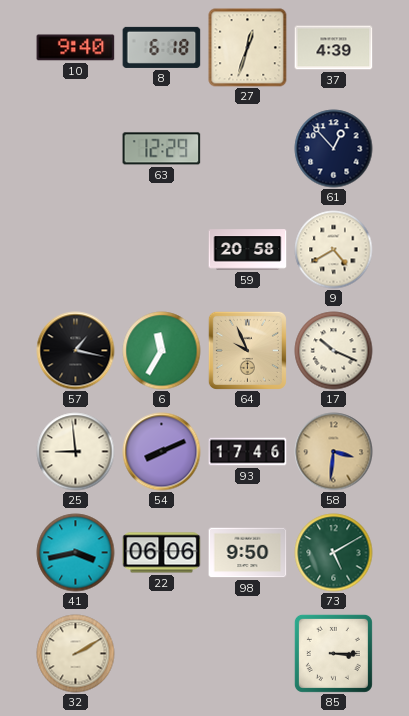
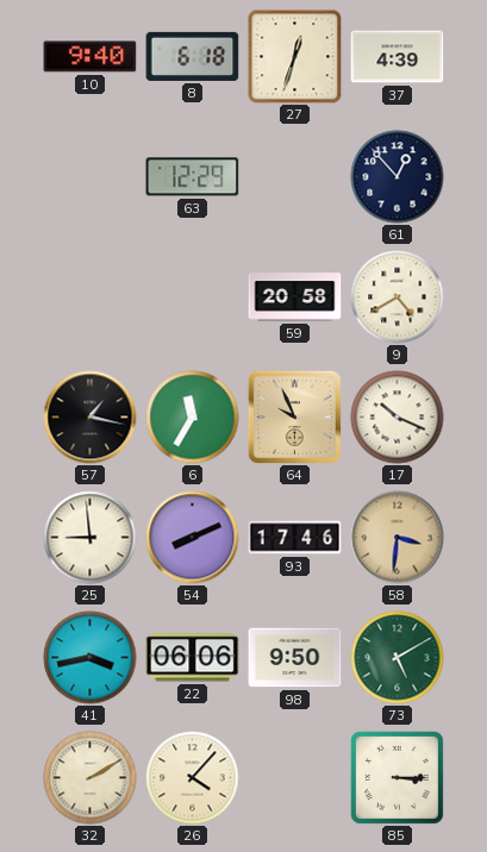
26: none -> 4:07
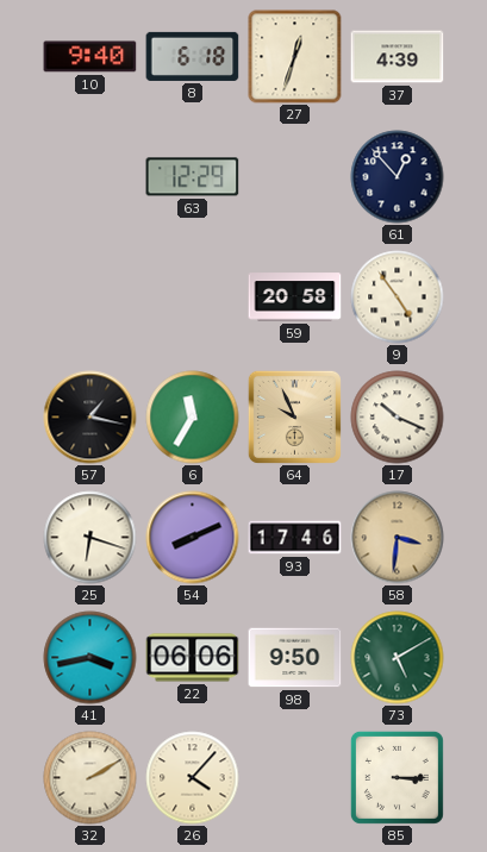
9: 4:40 -> 4:54
25: 8:59 -> 6:18
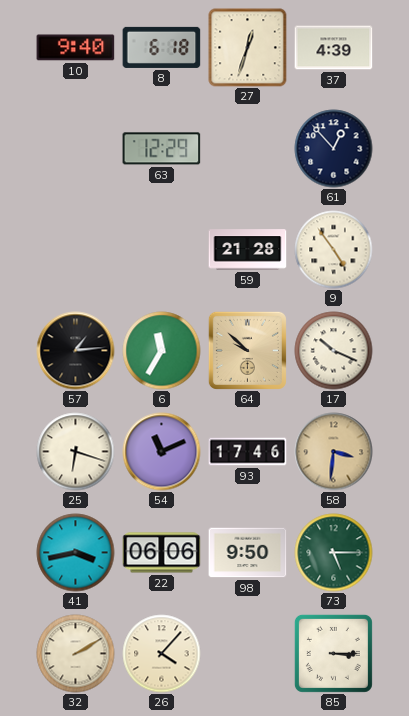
59: 20:58 -> 21:28
57: 1:17 -> 1:14
64: 9:56 -> 9:52
54: 8:11 -> 11:11
73: 5:10 -> 5:15
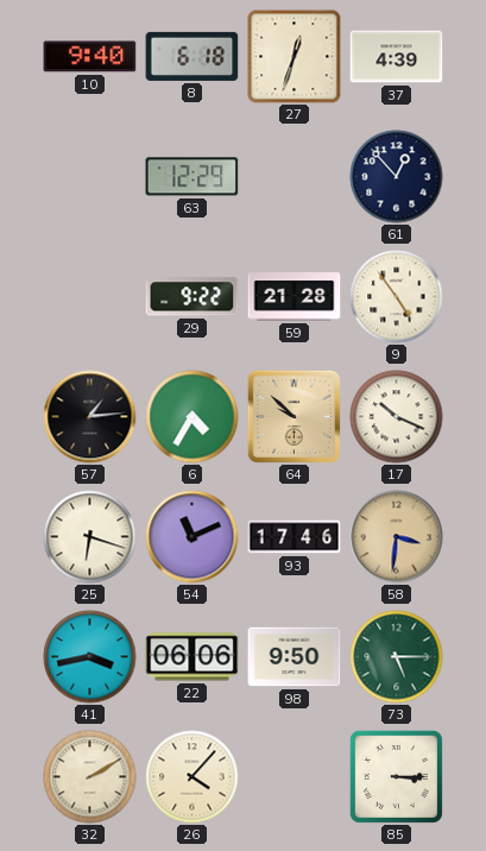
29: none -> 9:22
6: 11:35 -> 4:35
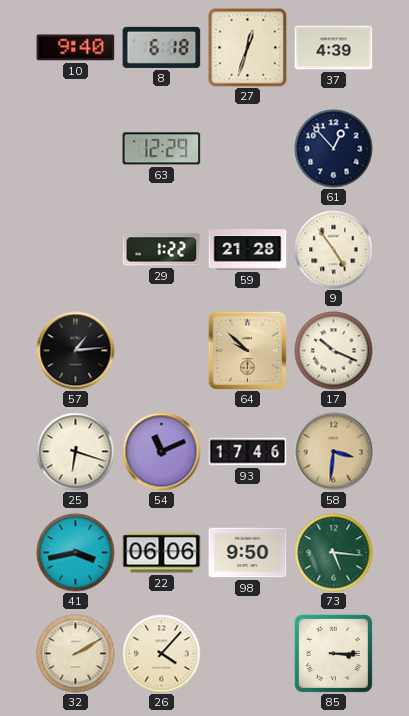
29: 9:22 -> 1:22
6: 4:35 -> none
73: 5:15 -> 5:16
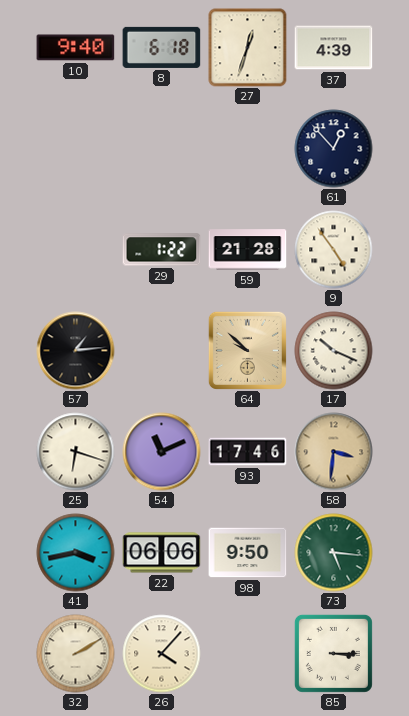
63: 12:29 -> none
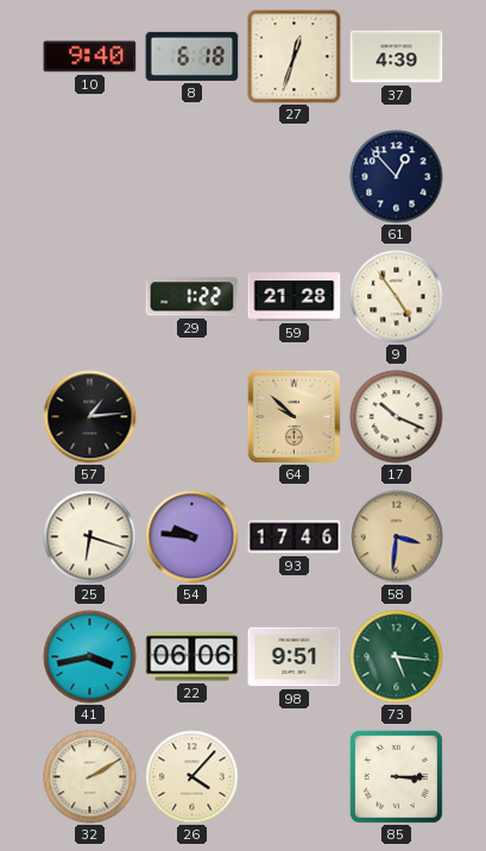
54: 11:11 -> 9:46
98: 9:50 -> 9:51
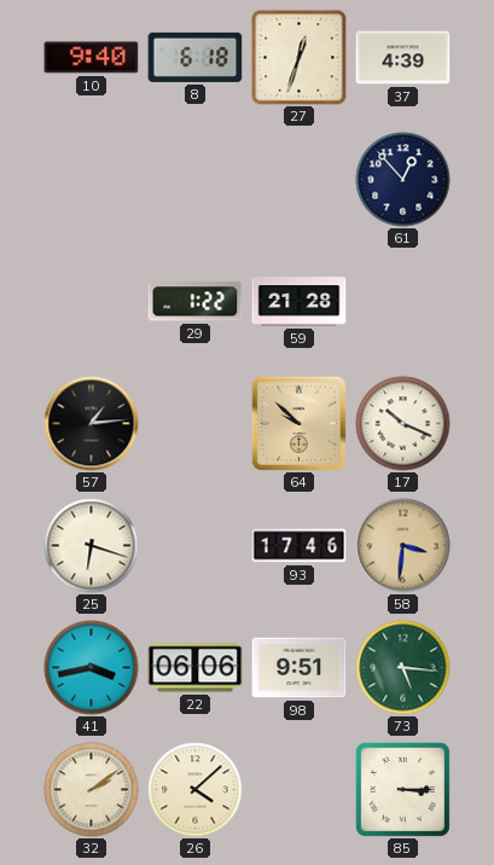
9: 4:54 -> none
54: 9:46 -> none
32: 2:10 -> 2:09
26: 4:07 -> 4:08
